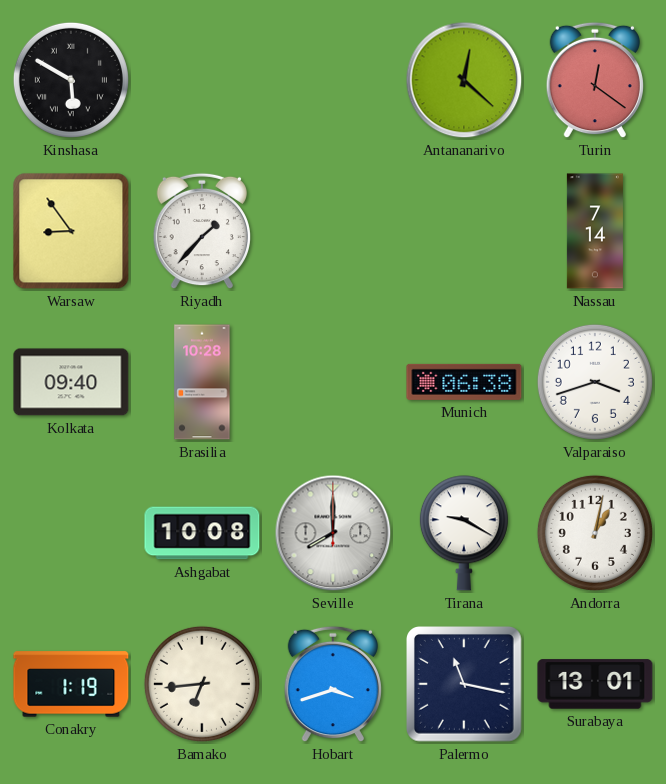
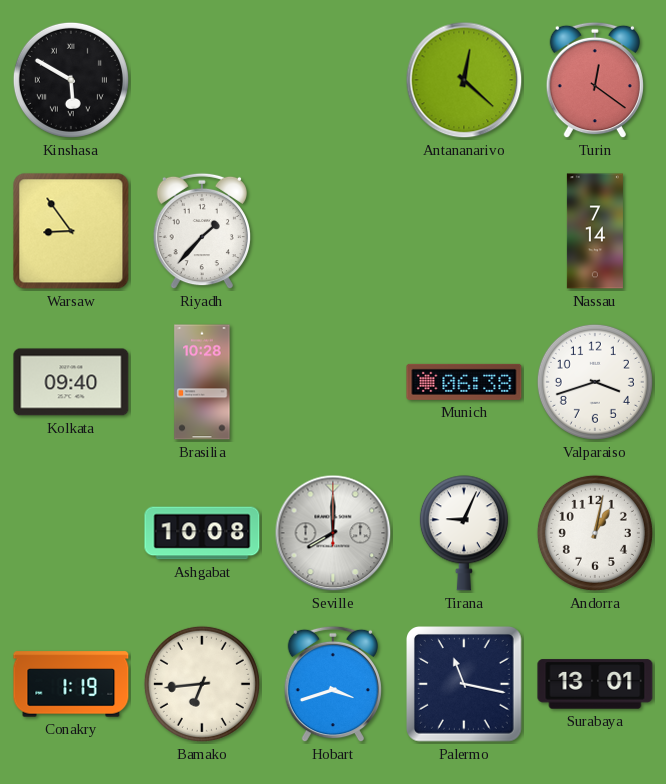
Tirana: 9:20 -> 9:04
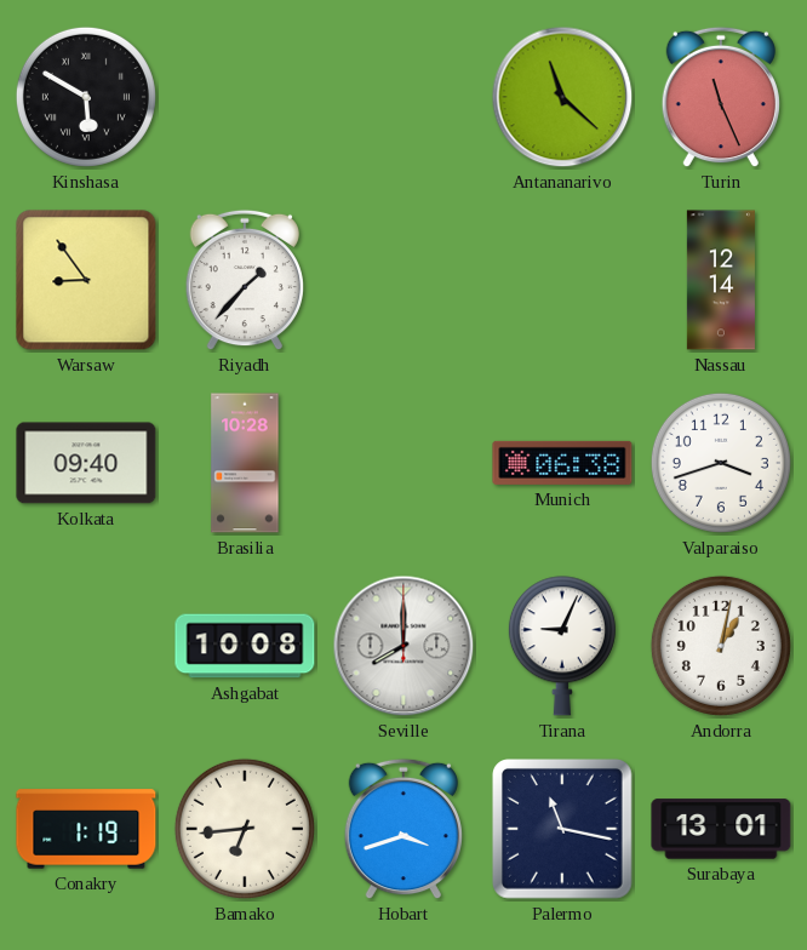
Antananarivo: 12:22 -> 11:22
Turin: 12:21 -> 11:26
Nassau: 7:14 -> 12:14
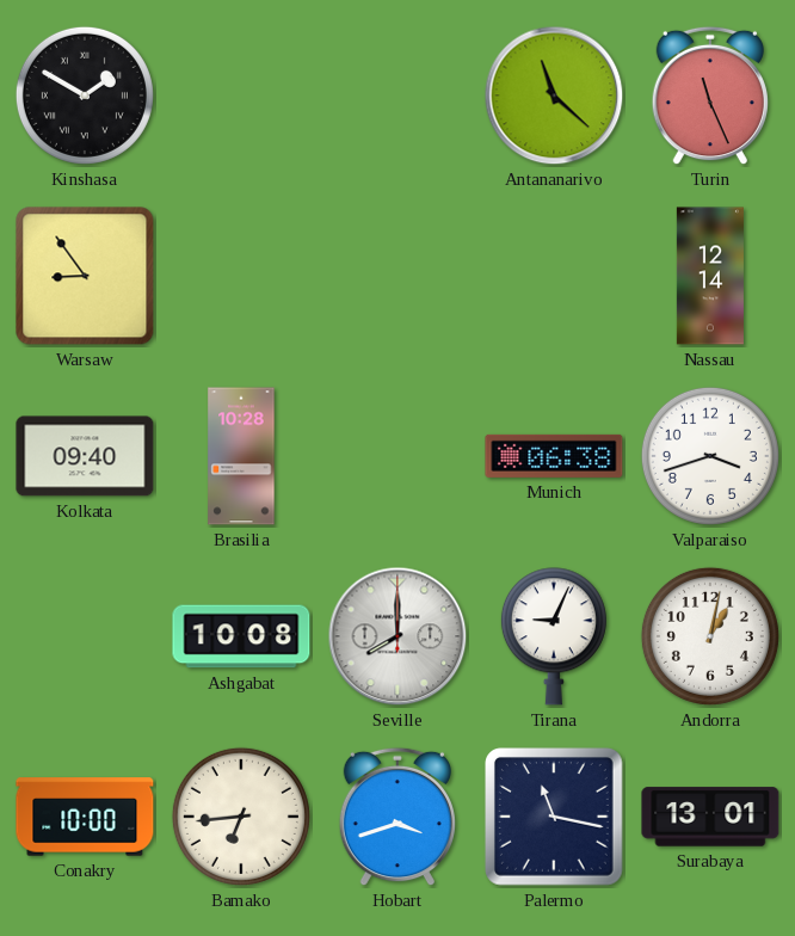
Kinshasa: 5:50 -> 1:50
Riyadh: 1:37 -> none
Conakry: 1:19 -> 10:00
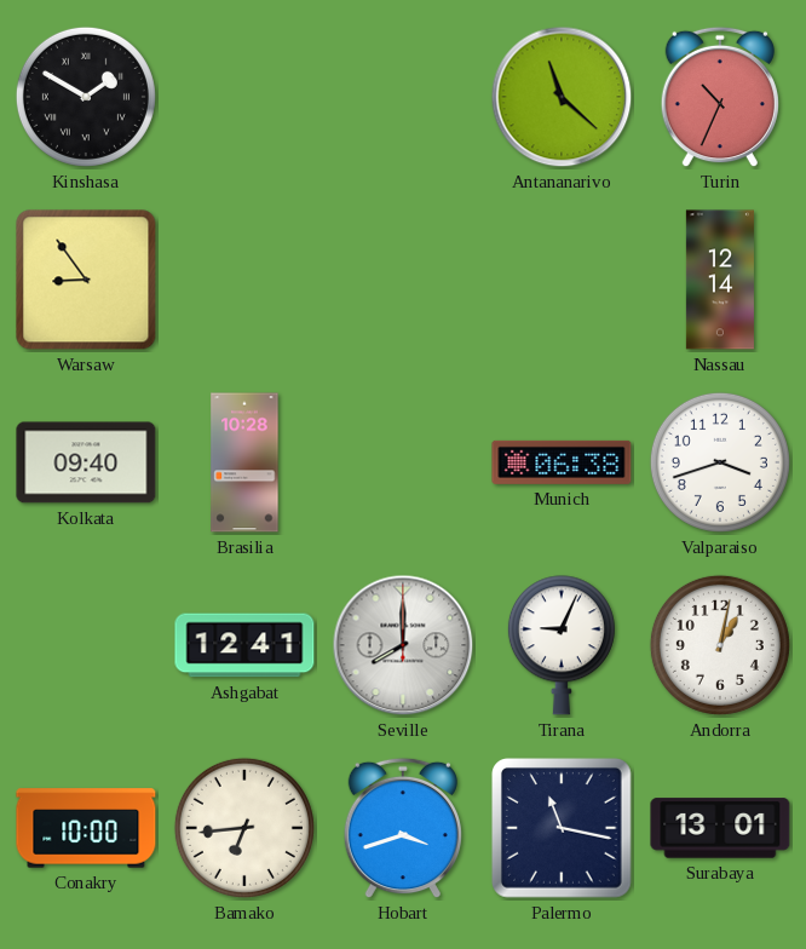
Turin: 11:26 -> 10:34
Ashgabat: 10:08 -> 12:41
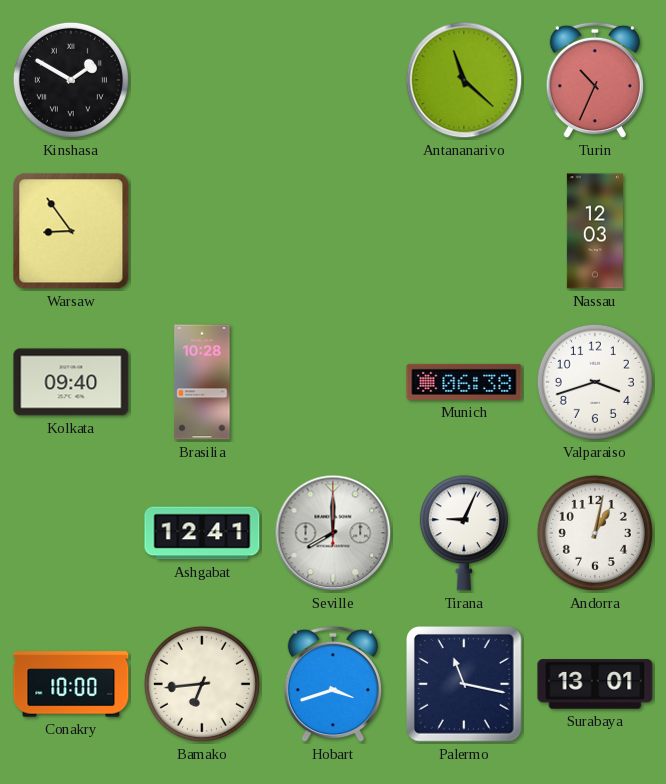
Nassau: 12:14 -> 12:03
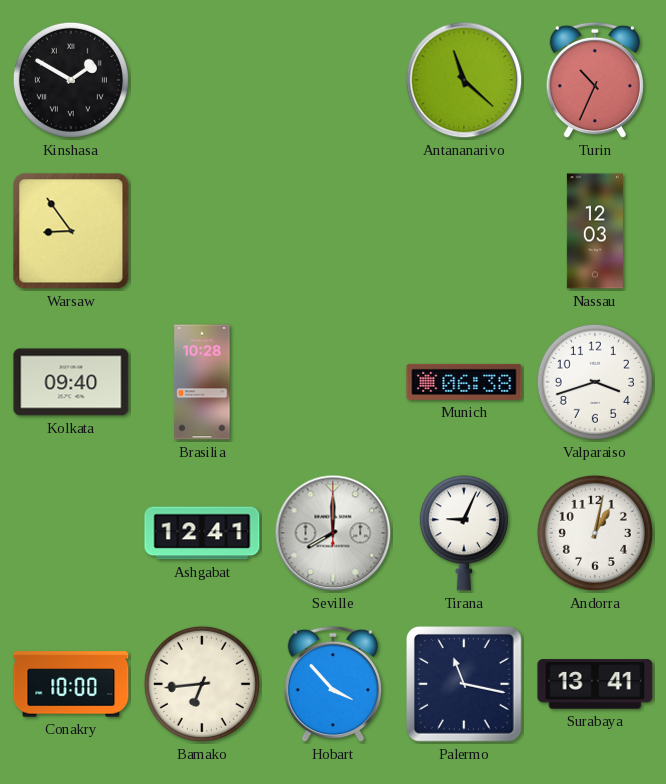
Hobart: 3:42 -> 3:53
Surabaya: 13:01 -> 13:41
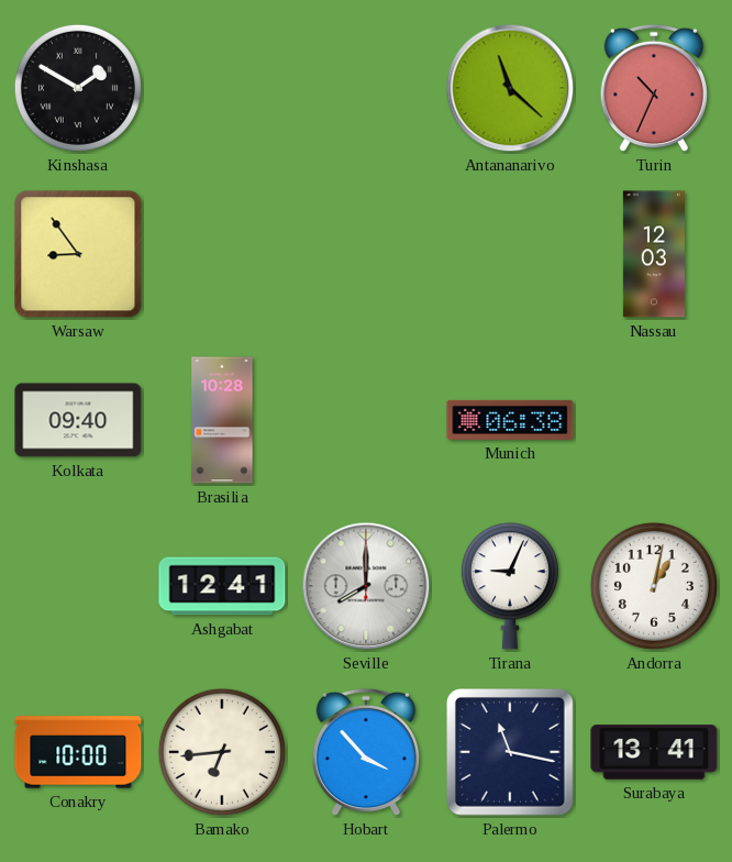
Valparaiso: 3:42 -> none
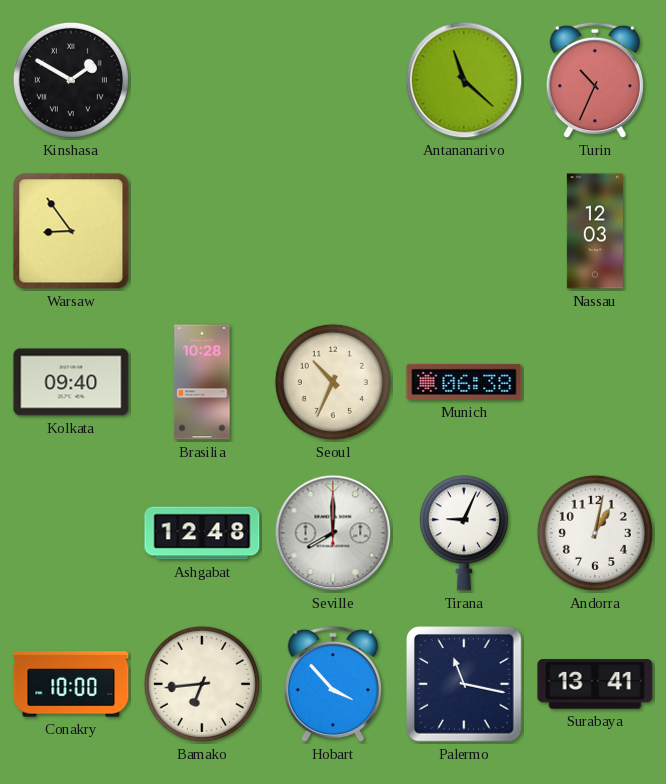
Seoul: none -> 10:34
Ashgabat: 12:41 -> 12:48
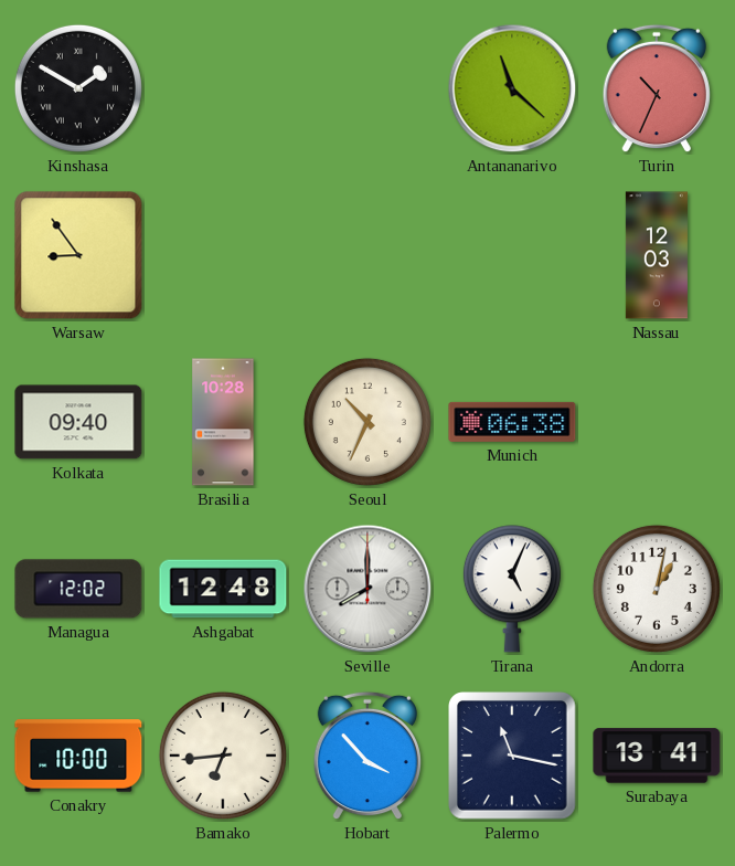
Managua: none -> 12:02
Tirana: 9:04 -> 5:04
